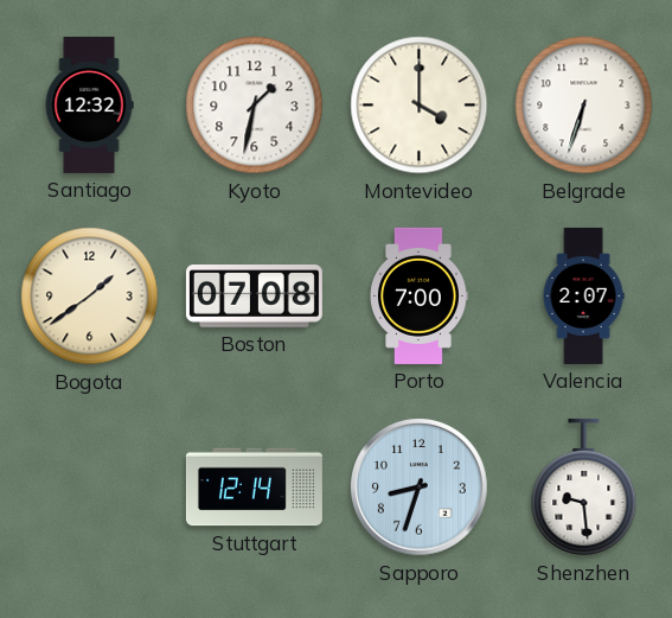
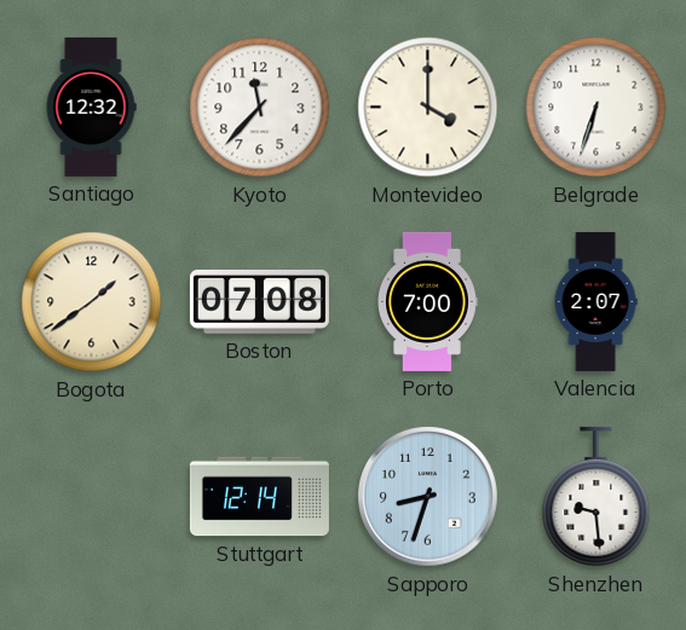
Kyoto: 1:32 -> 11:37
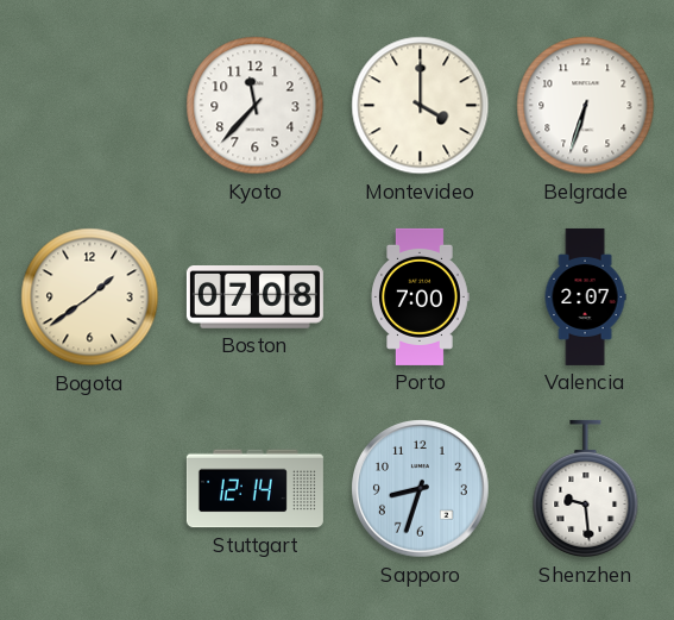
Santiago: 12:32 -> none
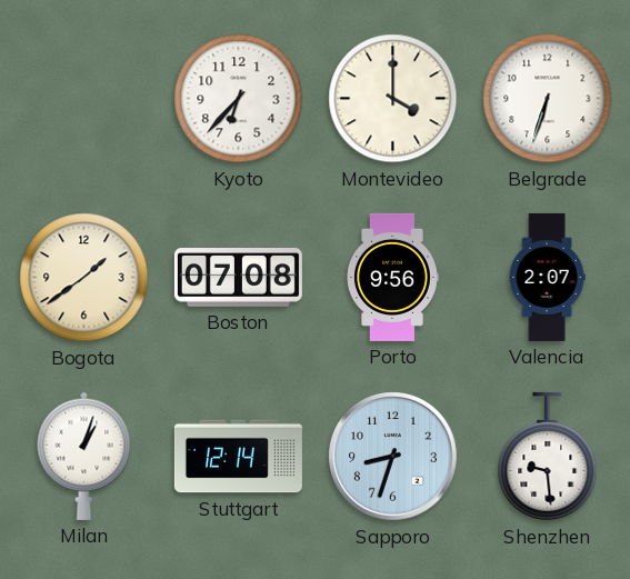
Kyoto: 11:37 -> 6:37
Porto: 7:00 -> 9:56
Milan: none -> 1:03
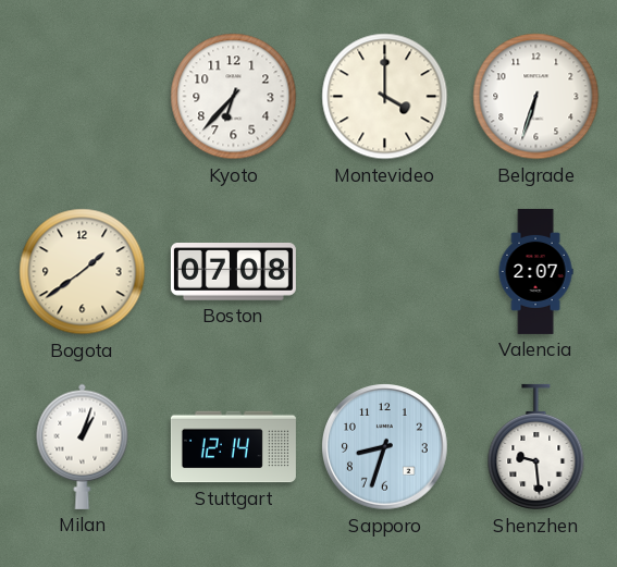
Porto: 9:56 -> none
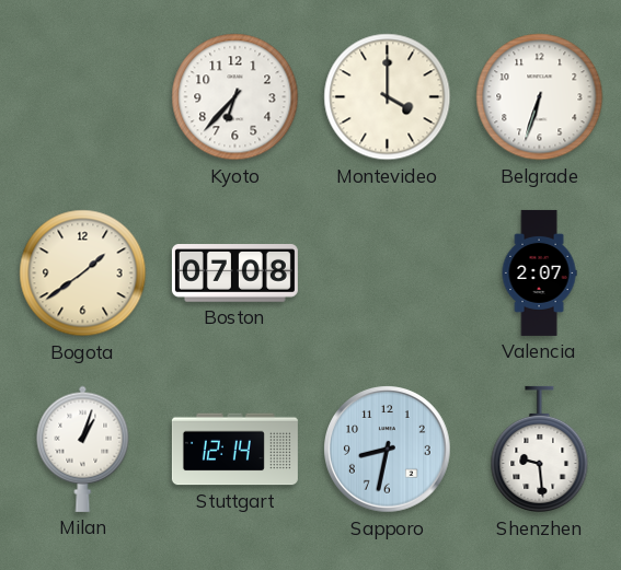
Sapporo: 8:33 -> 8:32
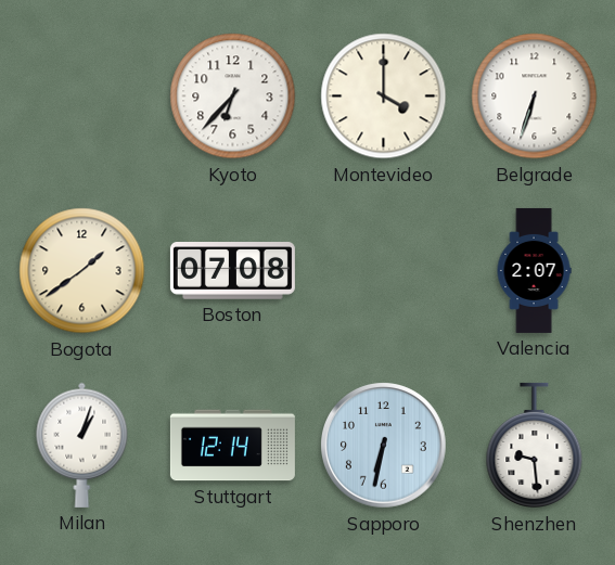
Sapporo: 8:32 -> 6:32
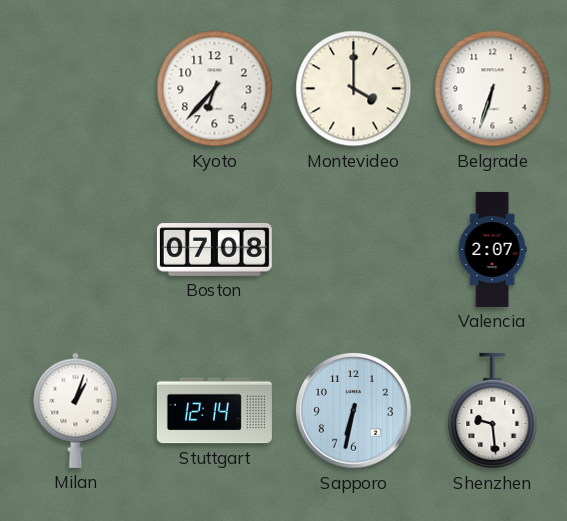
Bogota: 1:39 -> none
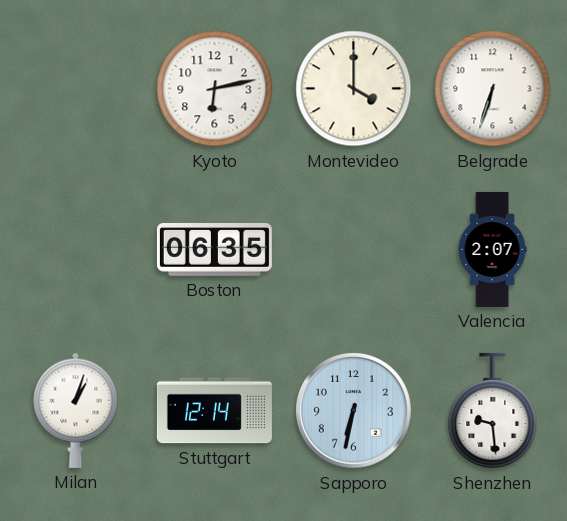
Kyoto: 6:37 -> 6:13
Boston: 07:08 -> 06:35
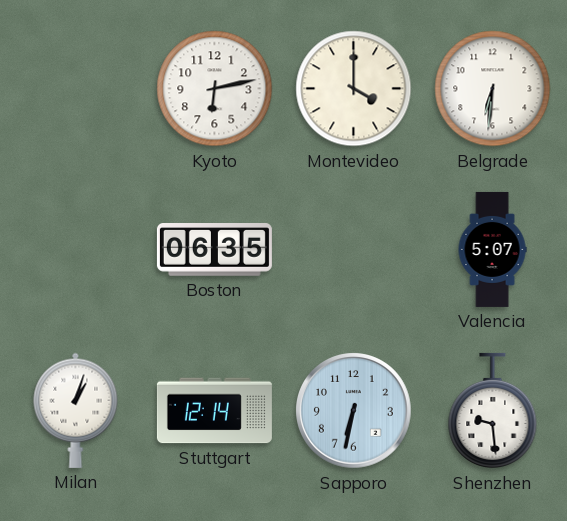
Belgrade: 6:33 -> 6:31
Valencia: 2:07 -> 5:07
